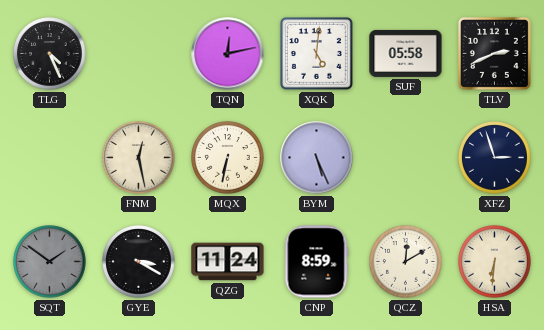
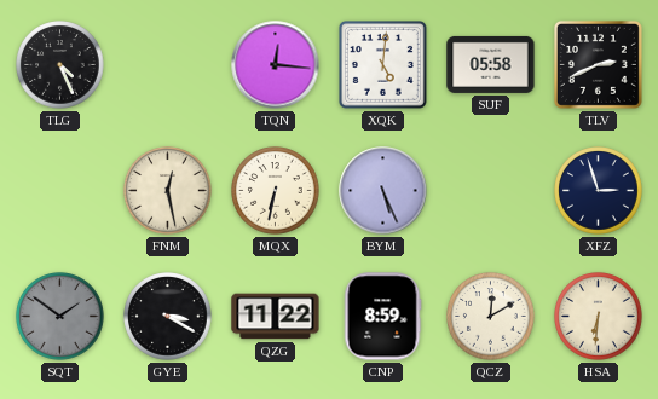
TQN: 12:13 -> 12:16
QZG: 11:24 -> 11:22
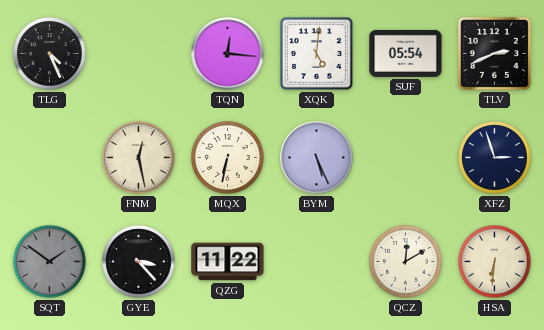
SUF: 05:58 -> 05:54
GYE: 3:20 -> 3:23
CNP: 8:59 -> none
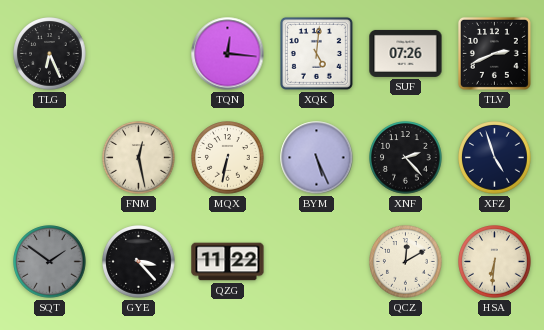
TLG: 4:26 -> 6:26
SUF: 05:54 -> 07:26
XNF: none -> 2:23
XFZ: 2:57 -> 4:57
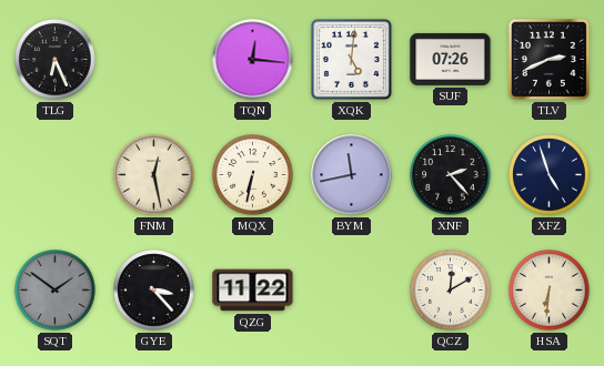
BYM: 5:26 -> 11:43
